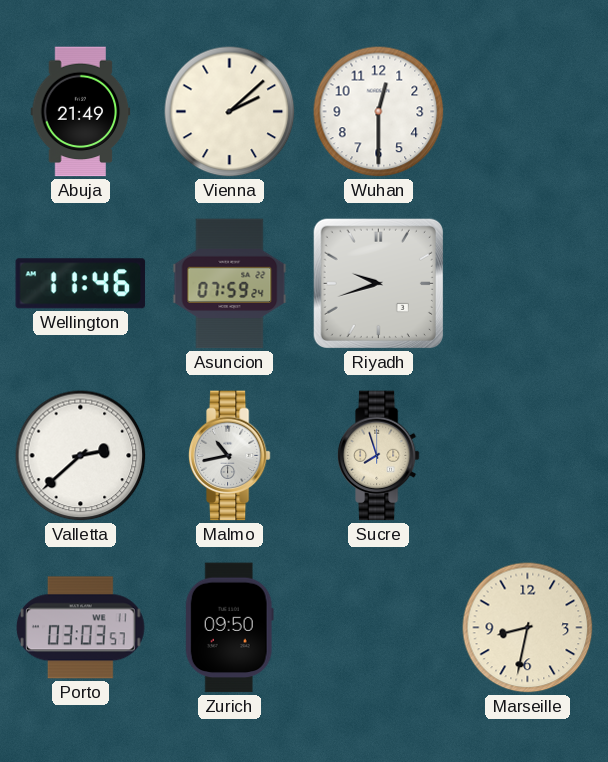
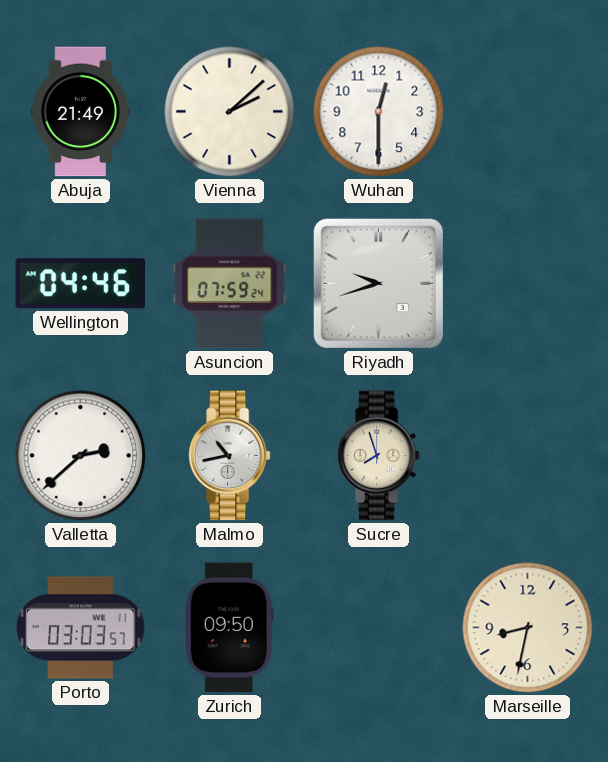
Wellington: 11:46 -> 04:46
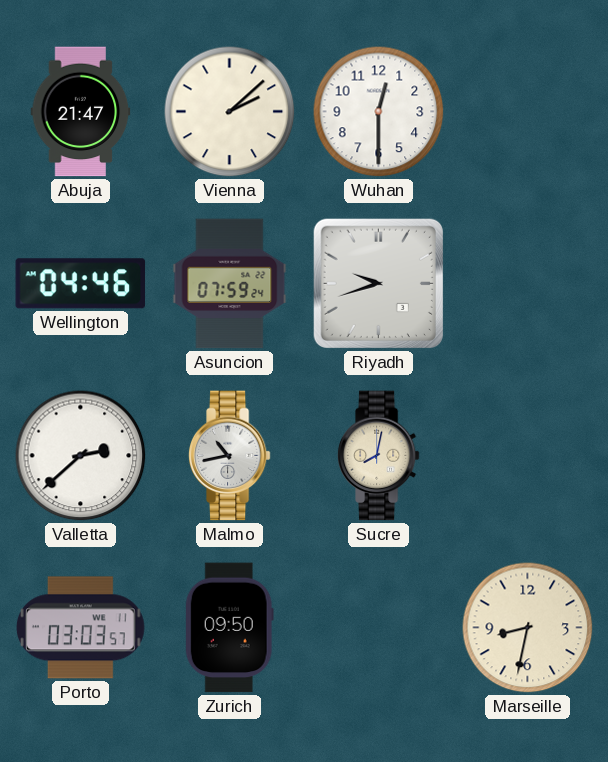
Abuja: 21:49 -> 21:47
Sucre: 7:57 -> 8:02
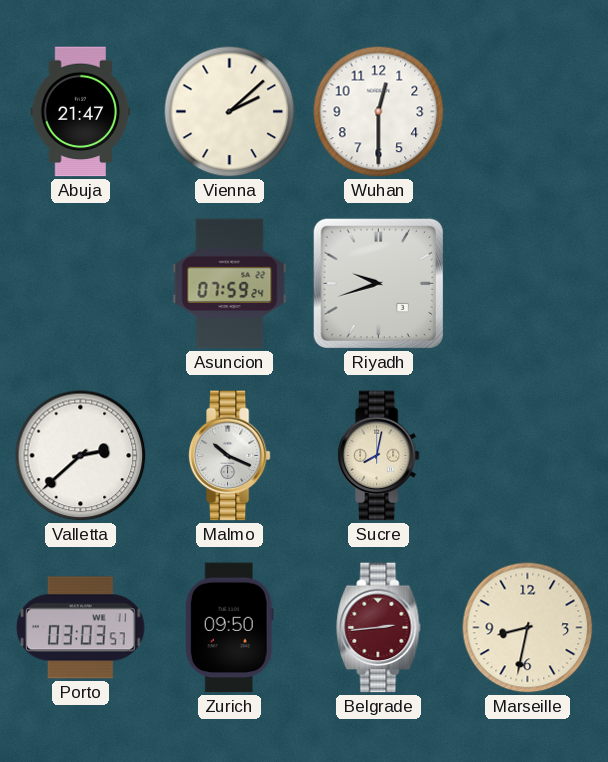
Wellington: 04:46 -> none
Malmo: 10:43 -> 10:19
Belgrade: none -> 2:44
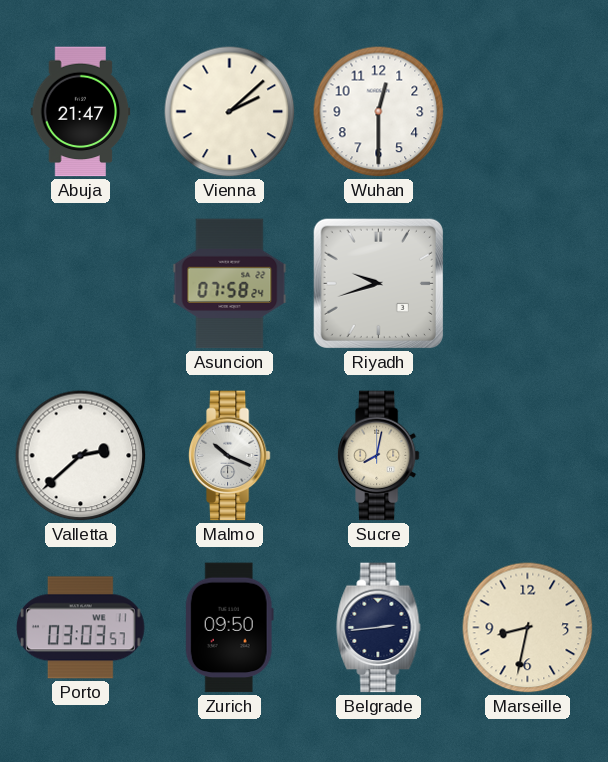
Asuncion: 07:59 -> 07:58
Belgrade dial: burgundy -> navy
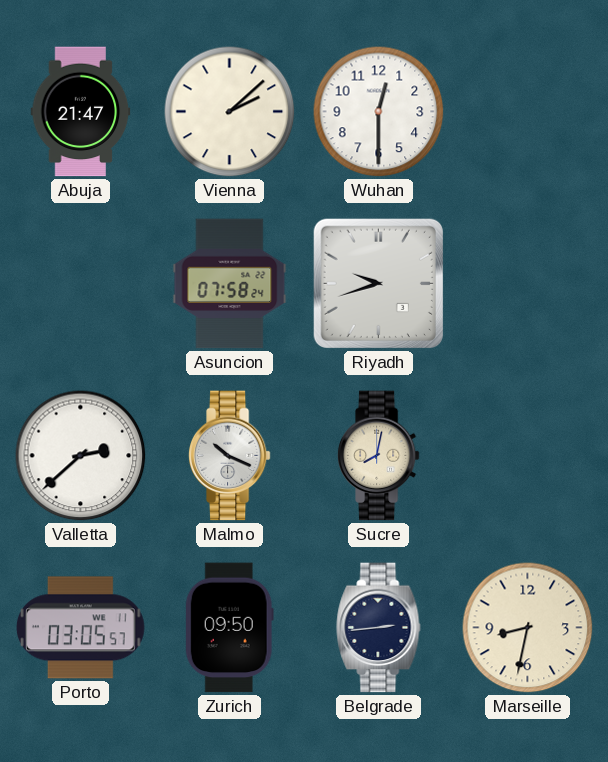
Porto: 03:03 -> 03:05
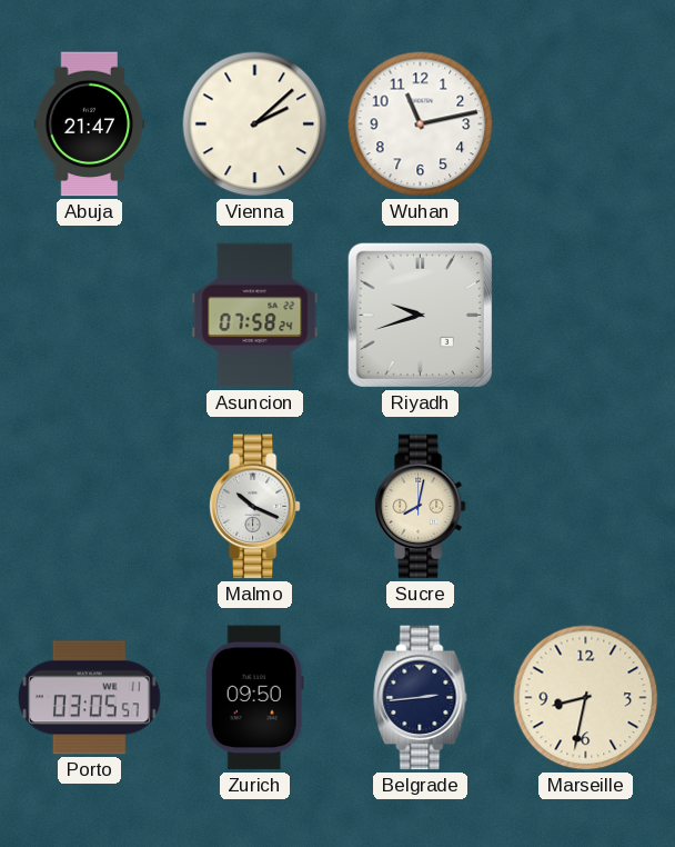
Wuhan: 12:30 -> 11:13
Valletta: 2:38 -> none
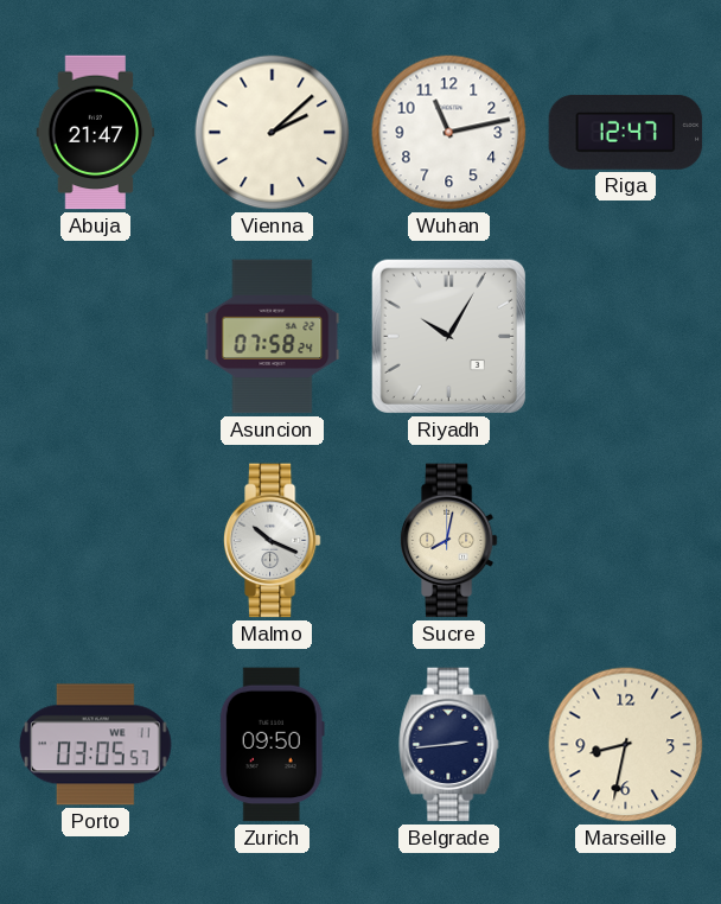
Riga: none -> 12:47
Riyadh: 9:42 -> 10:05
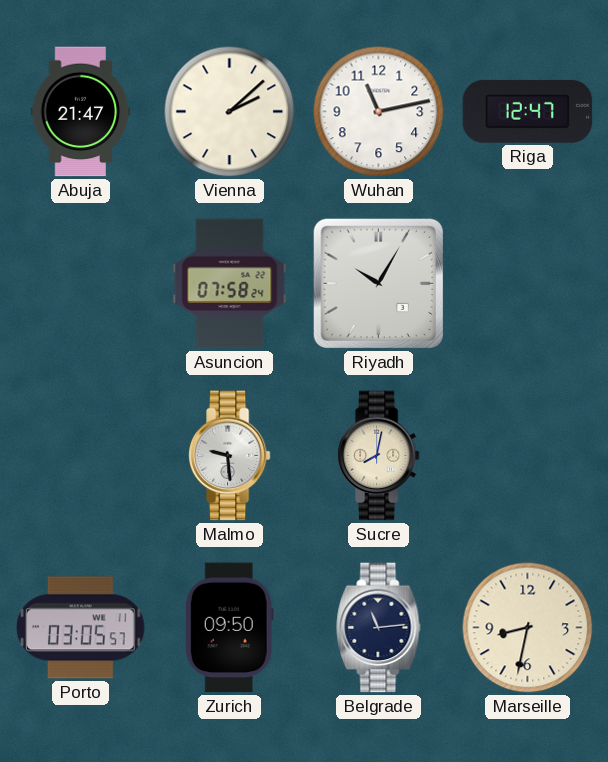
Malmo: 10:19 -> 9:29
Belgrade: 2:44 -> 11:14
